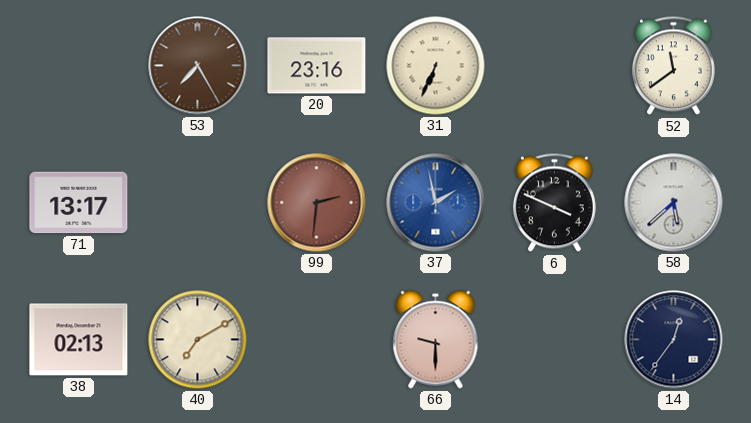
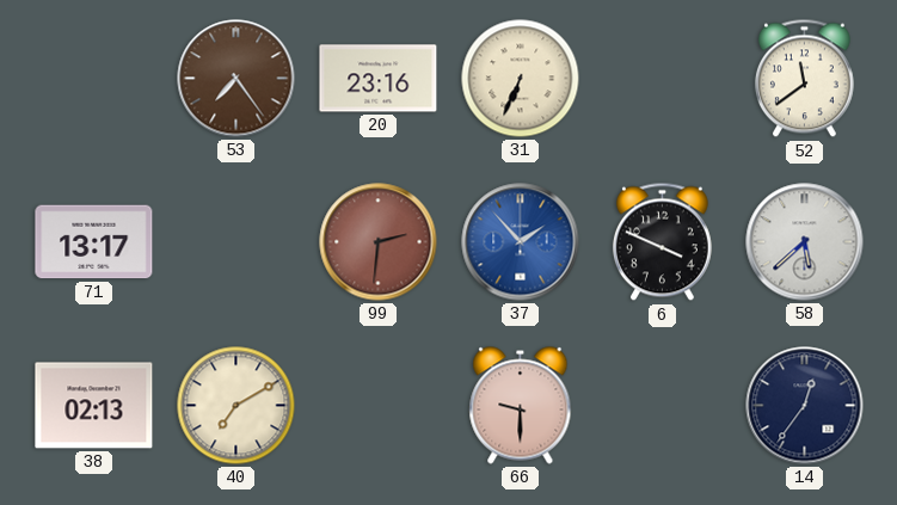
53: 7:25 -> 7:24
37: 1:58 -> 1:53
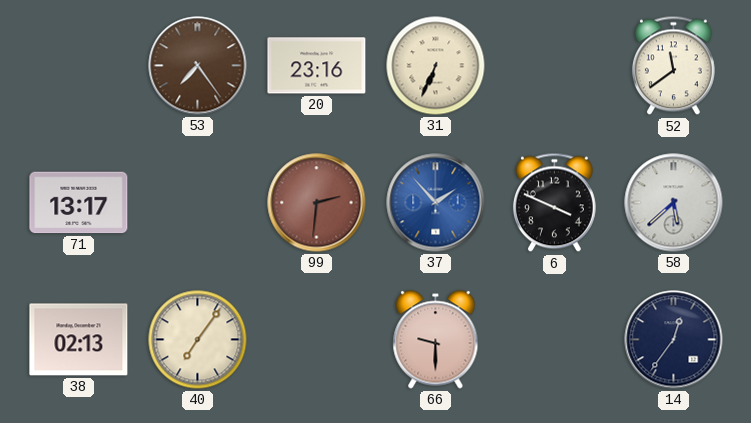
40: 7:10 -> 7:06
